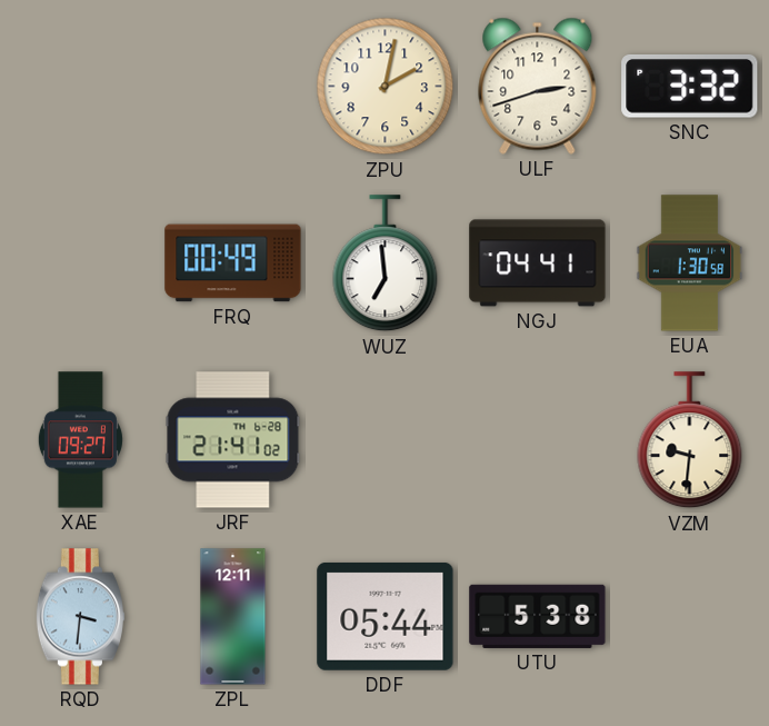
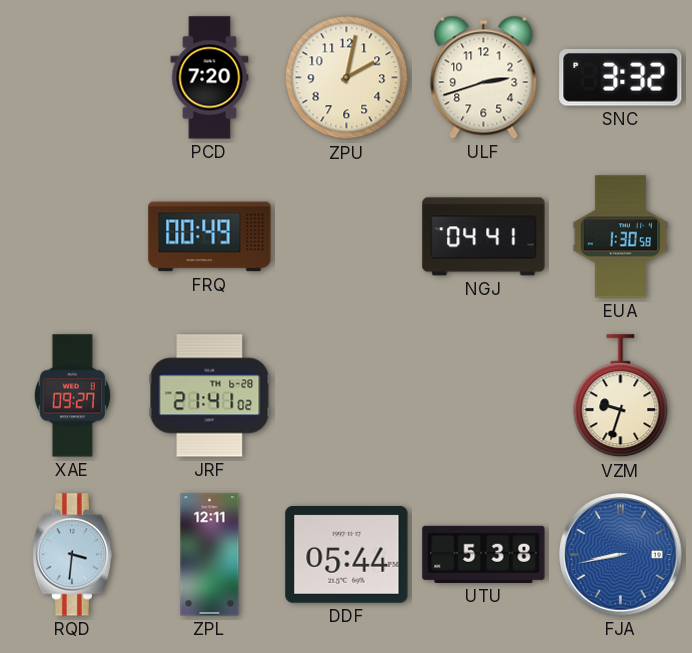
PCD: none -> 7:20
WUZ: 6:59 -> none
VZM: 9:31 -> 9:33
FJA: none -> 8:43
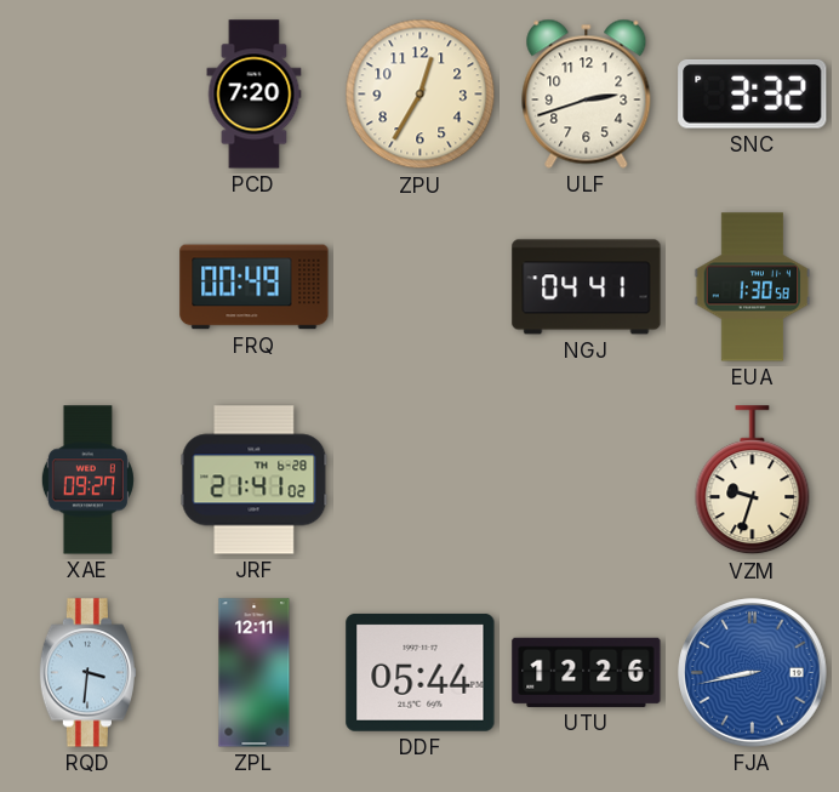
ZPU: 2:02 -> 12:35
UTU: 5:38 -> 12:26
